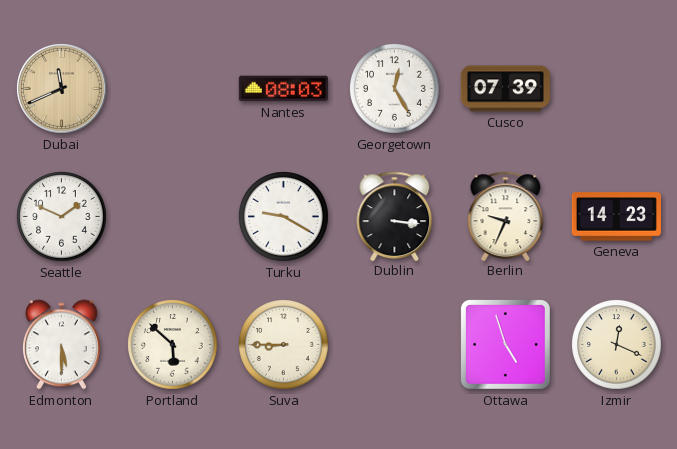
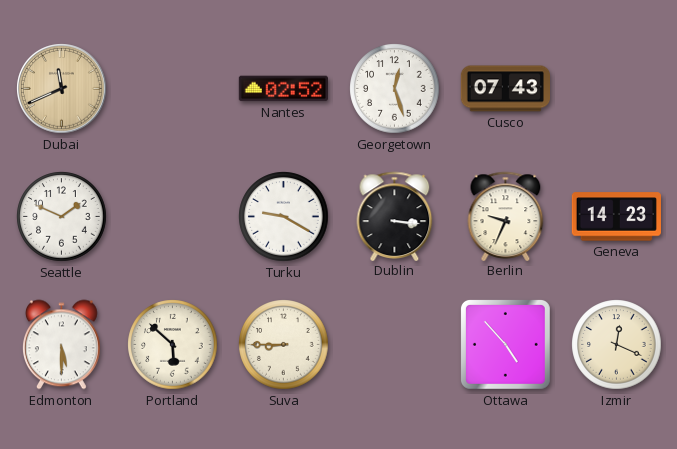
Nantes: 08:03 -> 02:52
Georgetown: 12:25 -> 12:27
Cusco: 07:39 -> 07:43
Ottawa: 4:57 -> 4:53
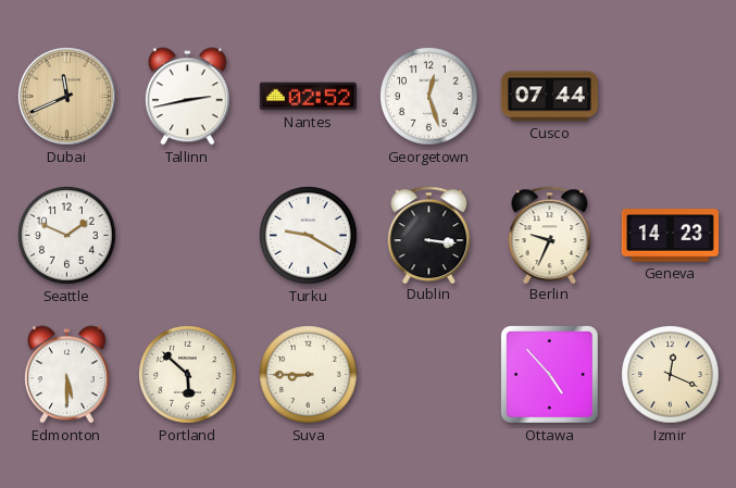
Tallinn: none -> 2:43
Cusco: 07:43 -> 07:44
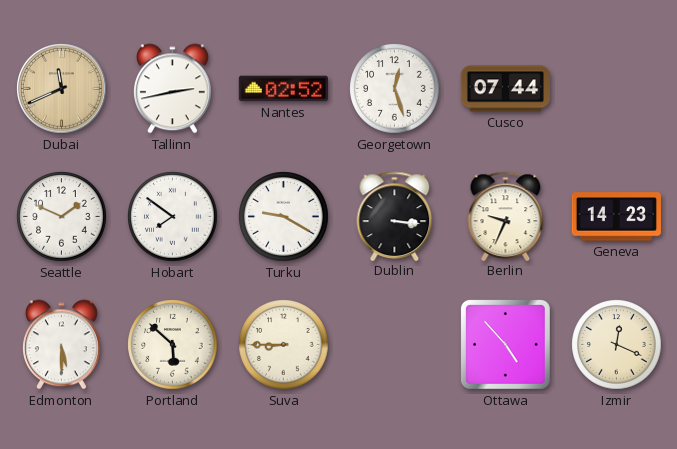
Hobart: none -> 7:51
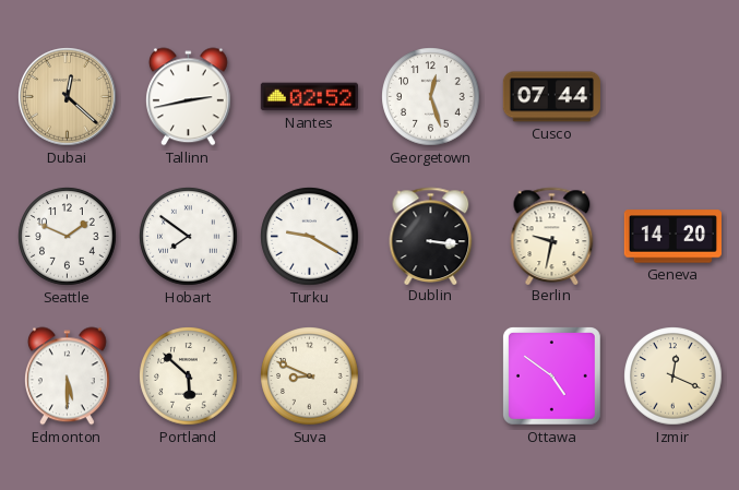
Dubai: 11:41 -> 12:22
Berlin: 9:34 -> 9:32
Geneva: 14:23 -> 14:20
Suva: 8:45 -> 8:49
Ottawa: 4:53 -> 4:51
